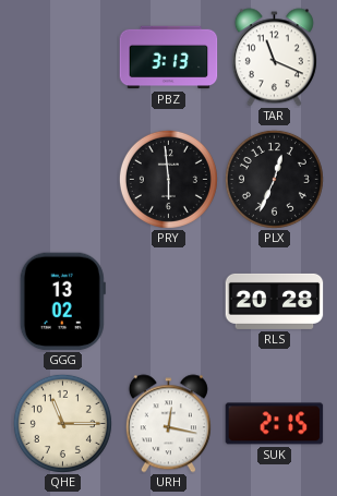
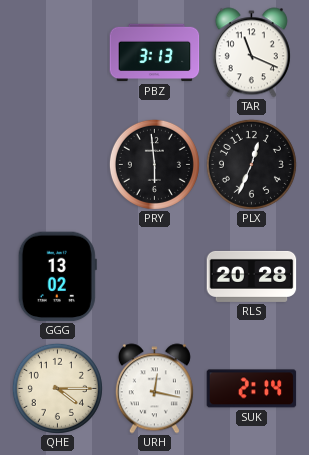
QHE: 11:15 -> 4:15
SUK: 2:15 -> 2:14
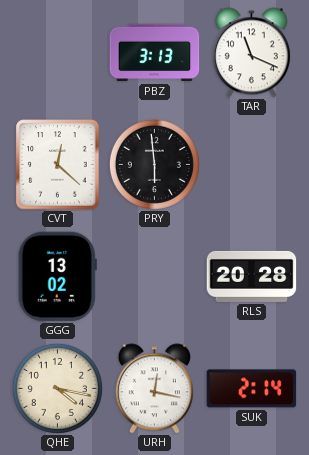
CVT: none -> 12:22
PLX: 12:34 -> none
QHE: 4:15 -> 4:17
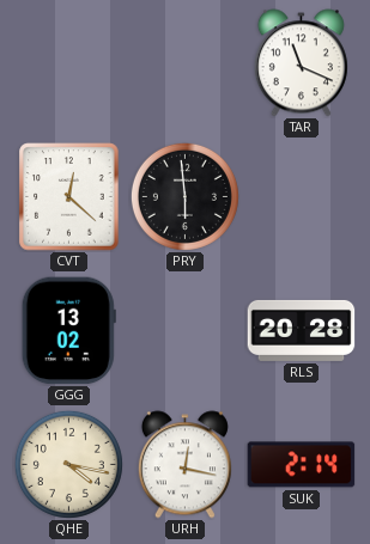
PBZ: 3:13 -> none
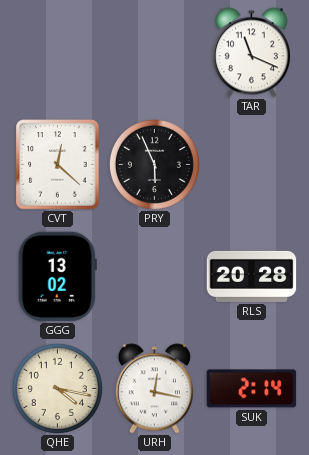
PRY: 5:59 -> 5:56
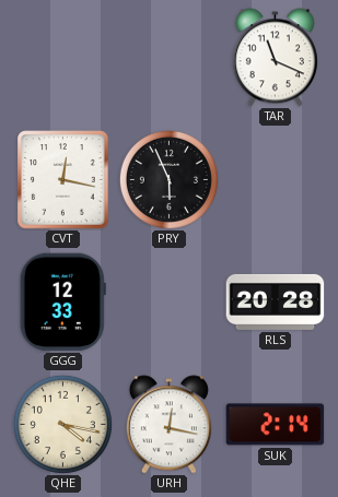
CVT: 12:22 -> 12:17
GGG: 13:02 -> 12:33
